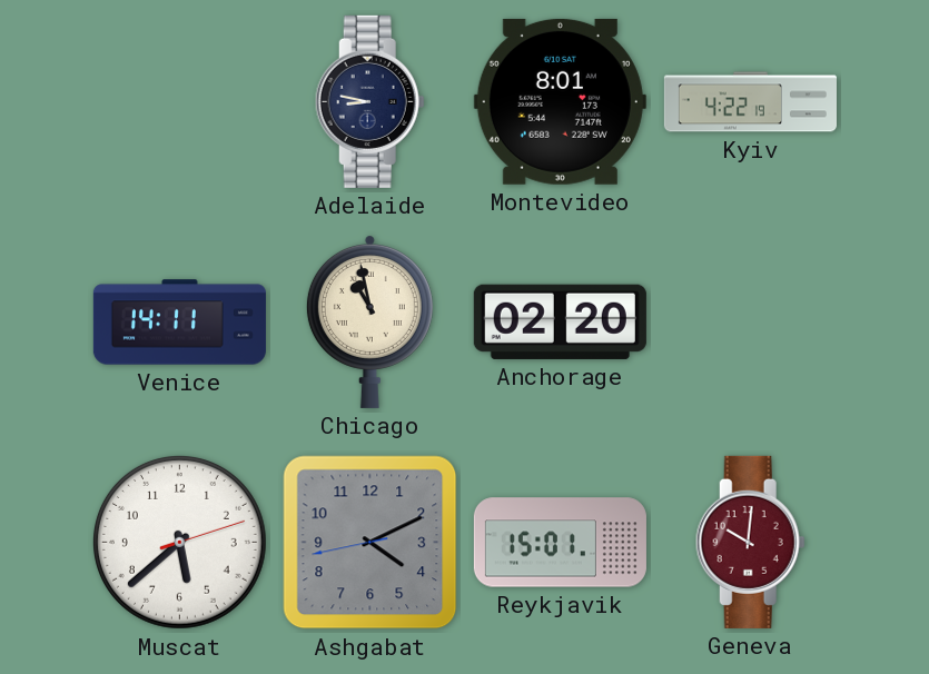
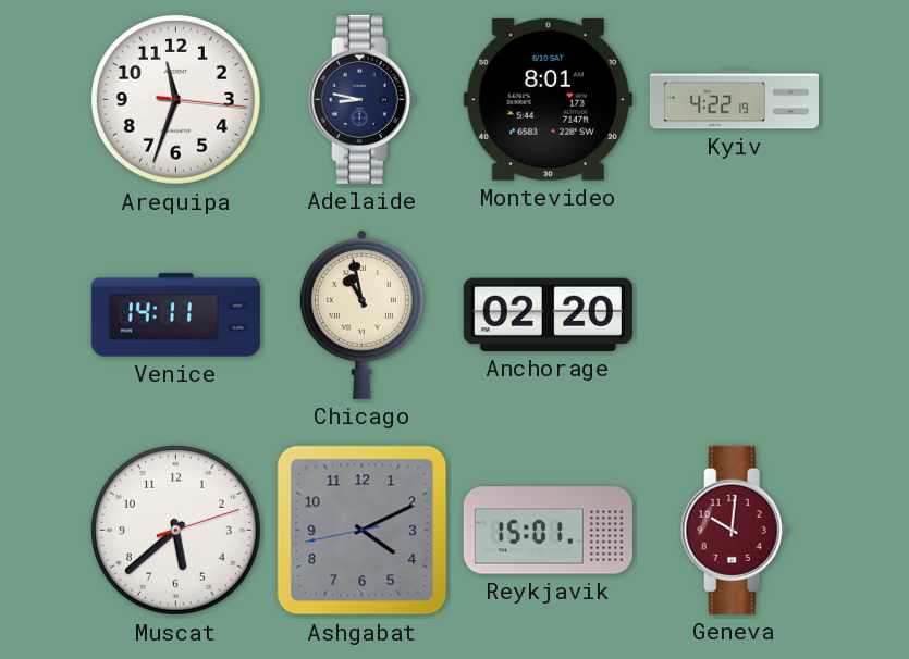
Arequipa: none -> 11:33
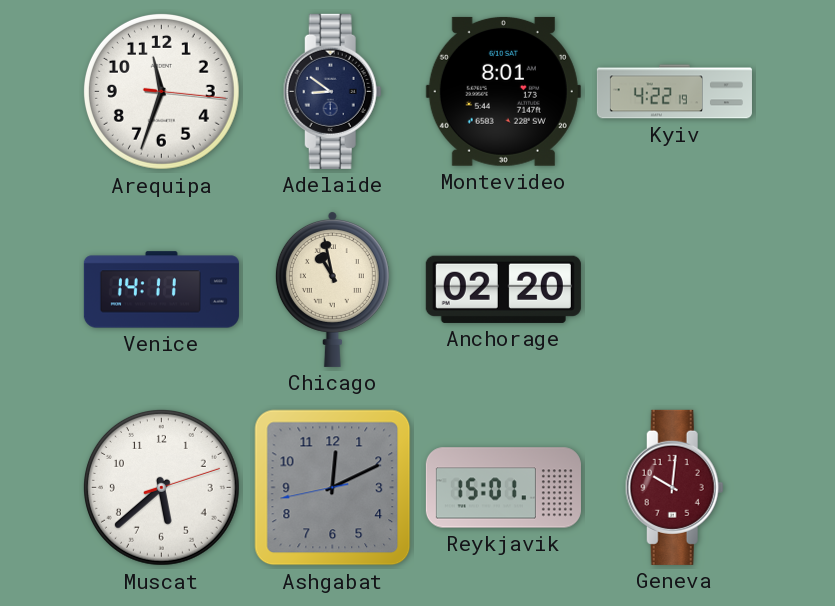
Adelaide: 8:47 -> 8:51
Ashgabat: 4:10 -> 12:10
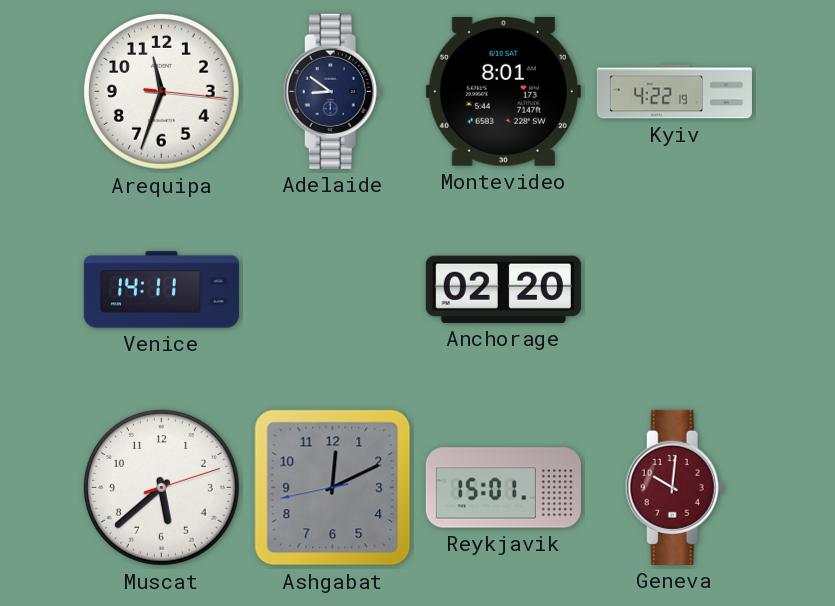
Chicago: 10:58 -> none
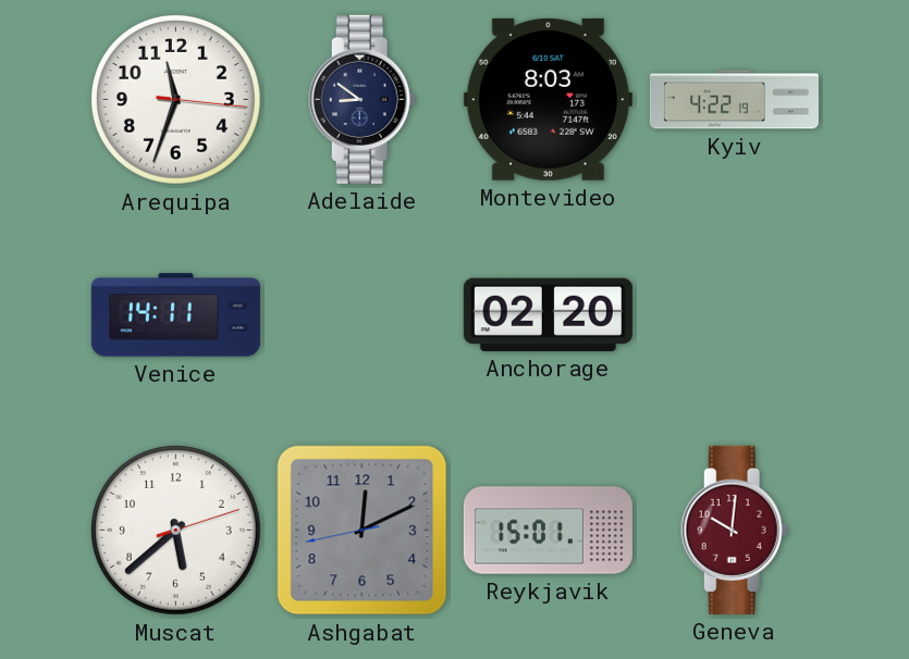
Montevideo: 8:01 -> 8:03
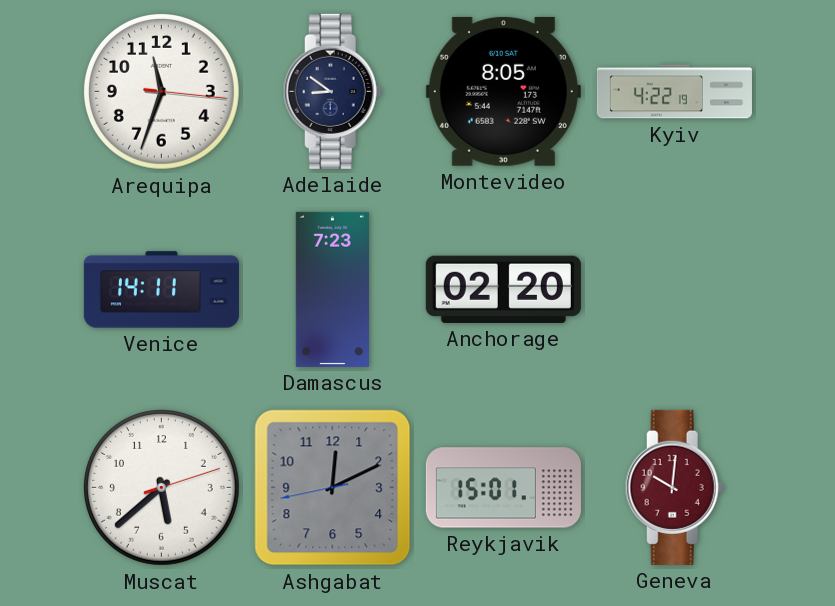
Montevideo: 8:03 -> 8:05
Damascus: none -> 7:23
